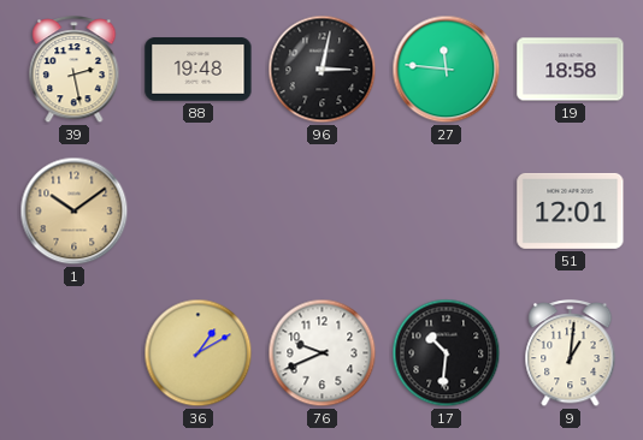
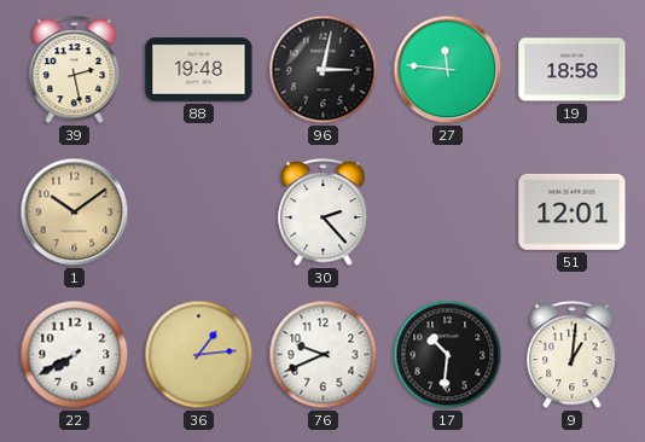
30: none -> 2:23
22: none -> 7:40
36: 1:10 -> 1:14
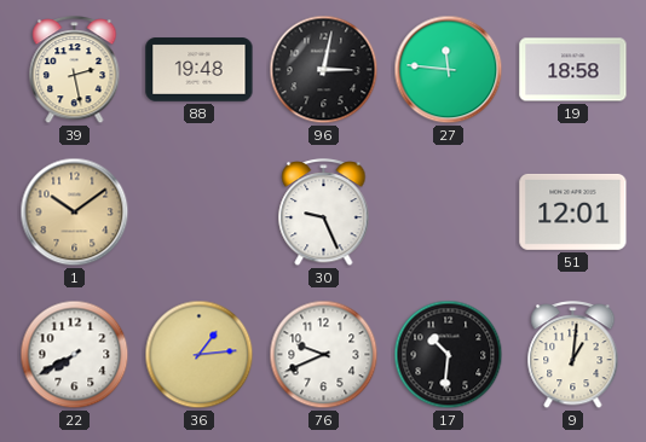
30: 2:23 -> 9:26
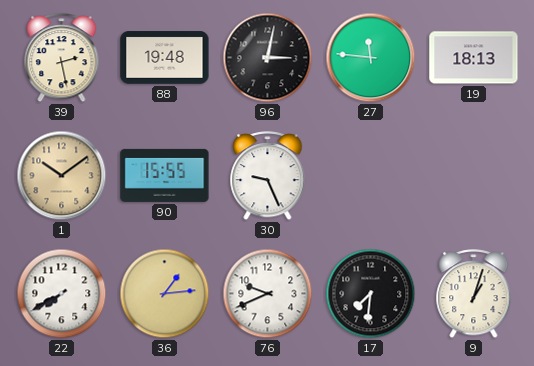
19: 18:58 -> 18:13
90: none -> 15:55
51: 12:01 -> none
17: 10:31 -> 7:31
9: 1:01 -> 1:03
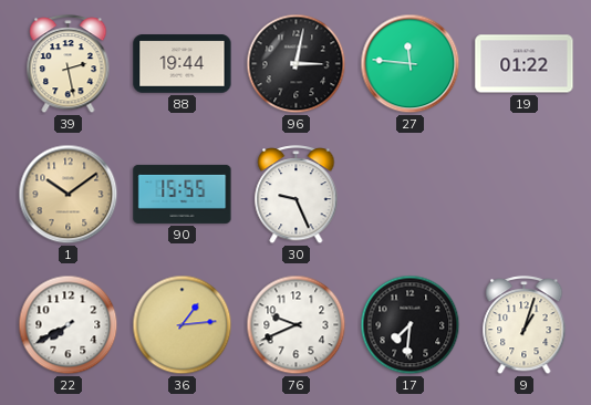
88: 19:48 -> 19:44
19: 18:13 -> 01:22
